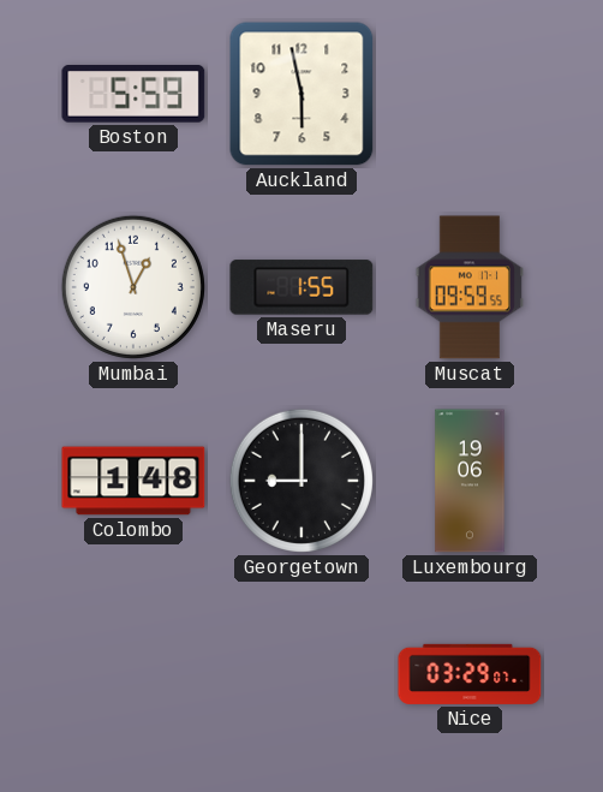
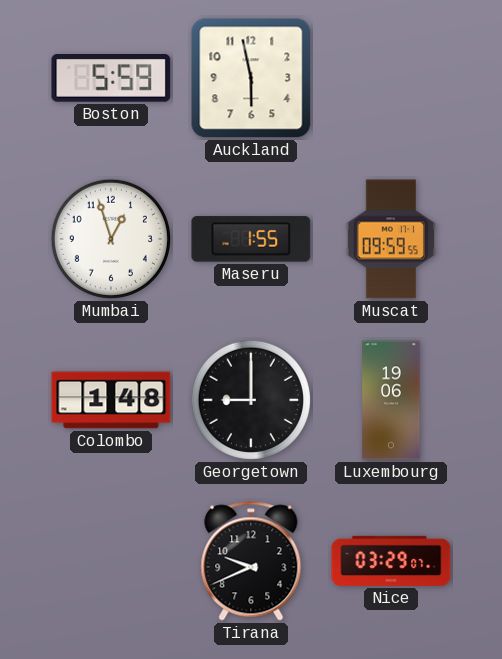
Tirana: none -> 9:41
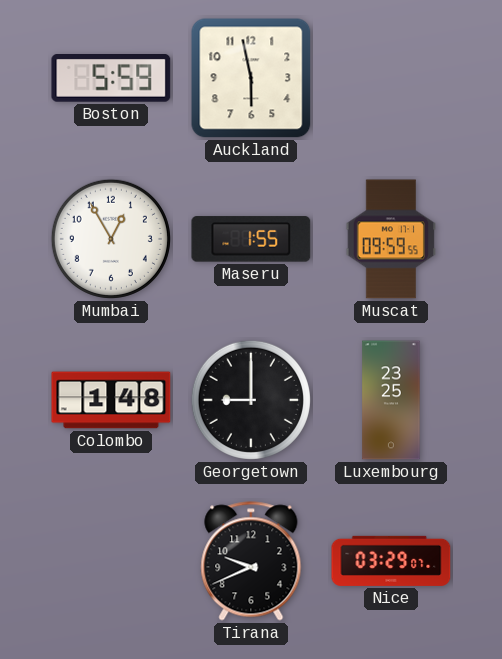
Mumbai: 12:57 -> 12:55
Luxembourg: 19:06 -> 23:25
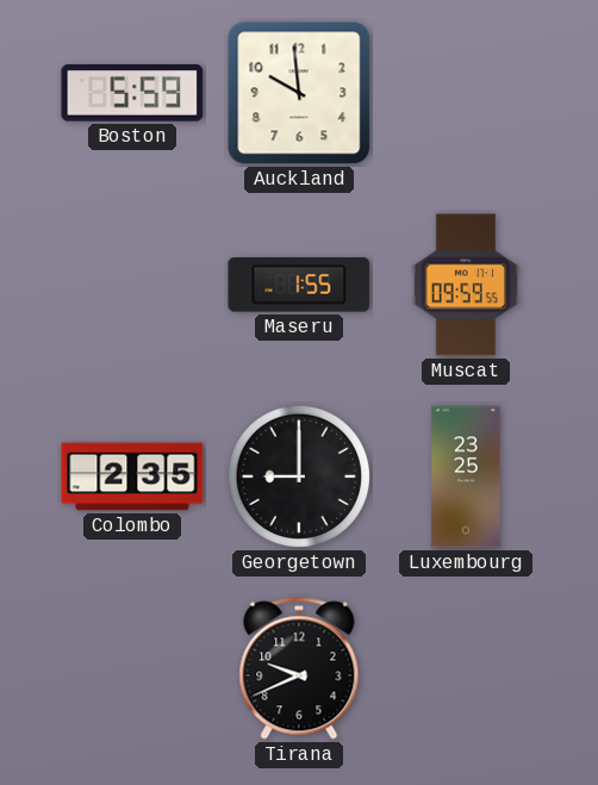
Auckland: 5:58 -> 9:59
Mumbai: 12:55 -> none
Colombo: 1:48 -> 2:35
Nice: 03:29 -> none
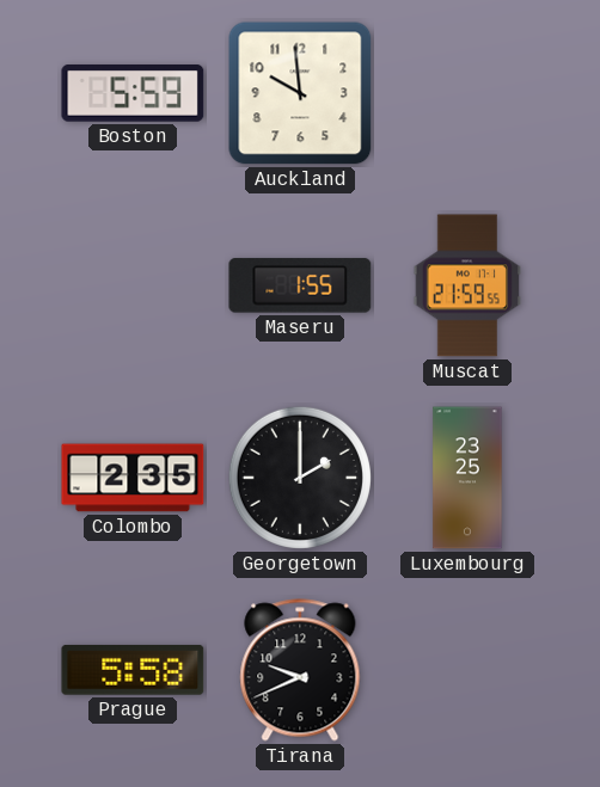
Muscat: 09:59 -> 21:59
Georgetown: 9:00 -> 2:00
Prague: none -> 5:58
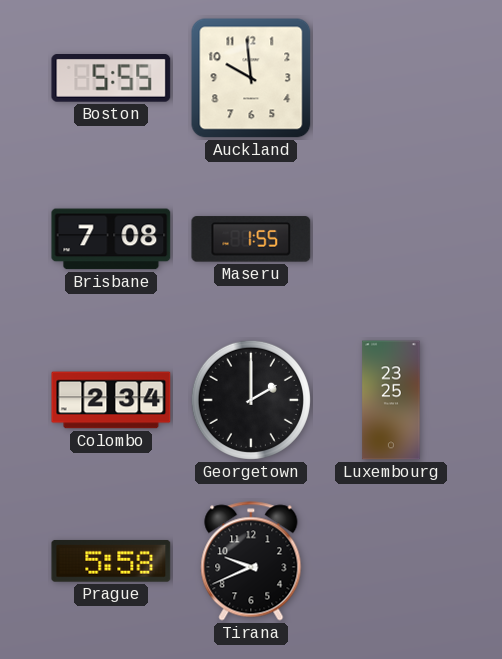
Boston: 5:59 -> 5:55
Brisbane: none -> 7:08
Muscat: 21:59 -> none
Colombo: 2:35 -> 2:34
